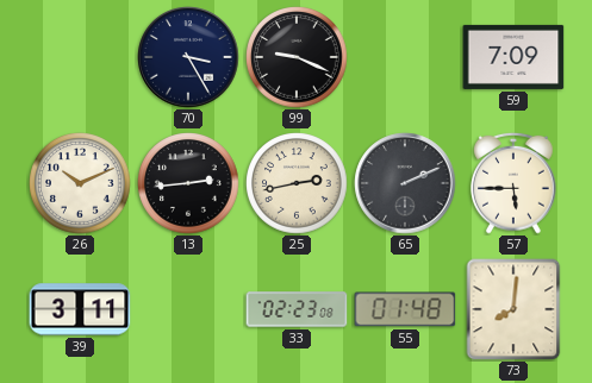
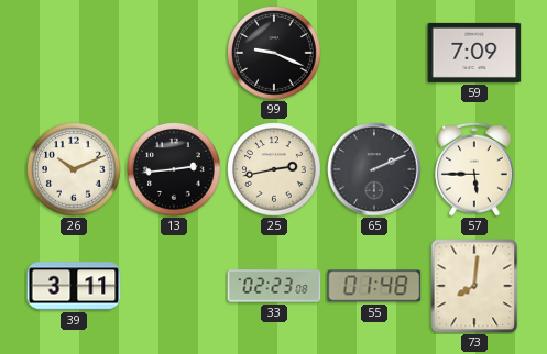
70: 3:25 -> none
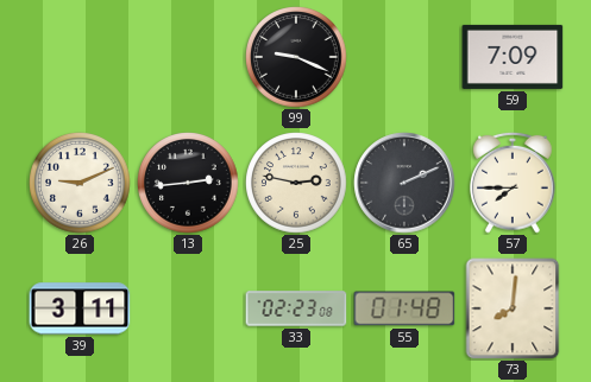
26: 10:11 -> 9:11
25: 2:43 -> 2:47
57: 5:45 -> 7:45
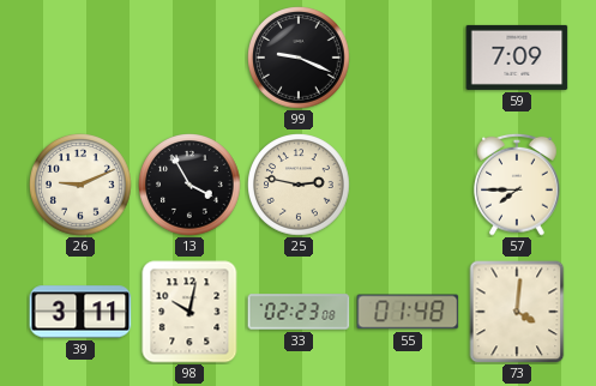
13: 2:44 -> 3:55
65: 2:11 -> none
98: none -> 10:02
73: 8:01 -> 4:01
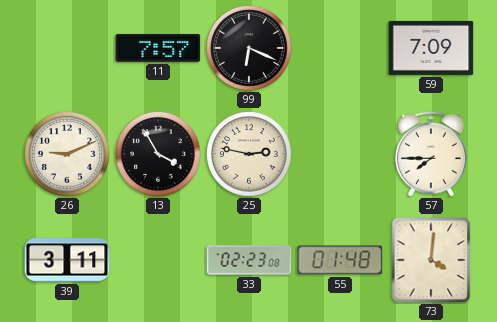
11: none -> 7:57
99: 9:19 -> 6:19
98: 10:02 -> none
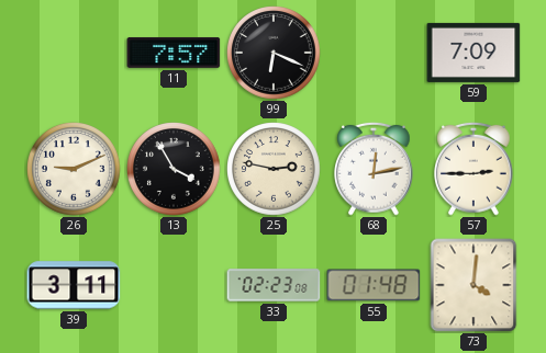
68: none -> 12:13
57: 7:45 -> 2:45
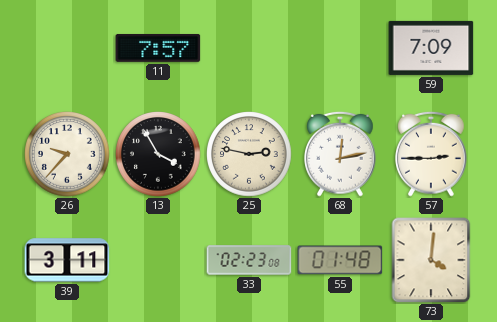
99: 6:19 -> none
26: 9:11 -> 9:37
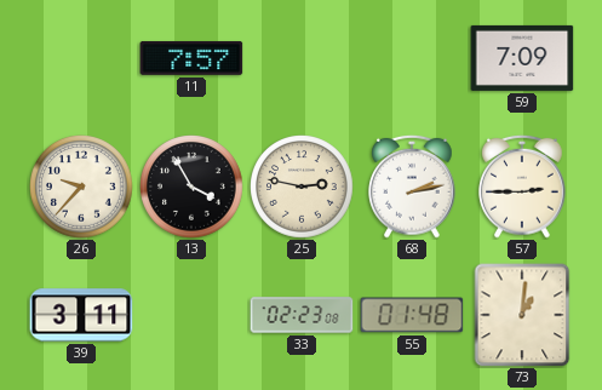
68: 12:13 -> 2:13
73: 4:01 -> 1:01
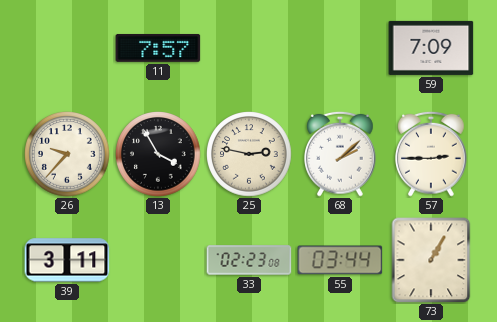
68: 2:13 -> 2:08
55: 01:48 -> 03:44
73: 1:01 -> 1:05
